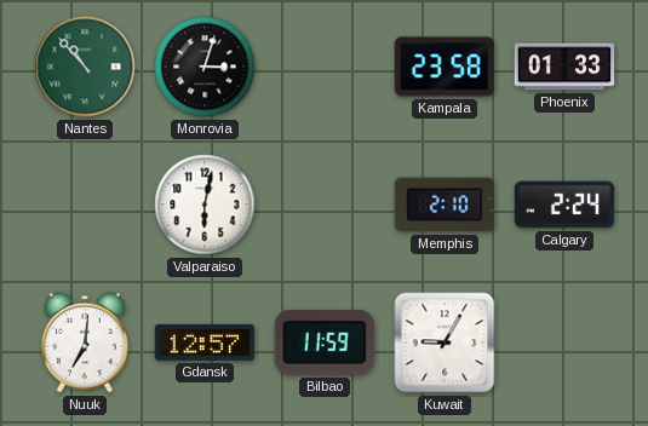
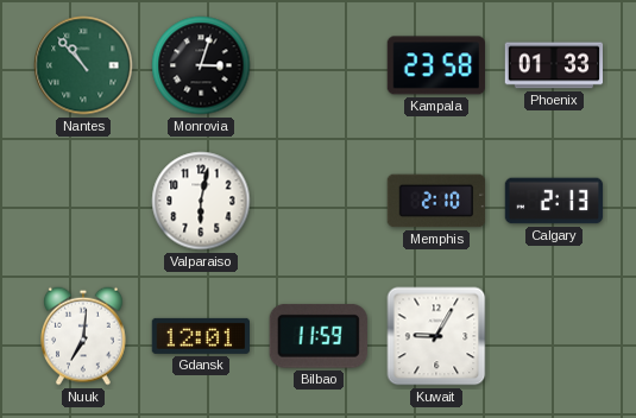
Calgary: 2:24 -> 2:13
Gdansk: 12:57 -> 12:01
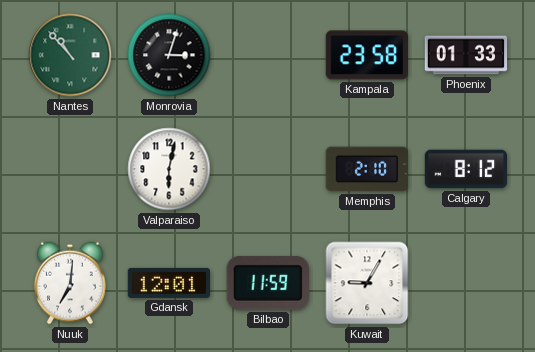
Calgary: 2:13 -> 8:12
